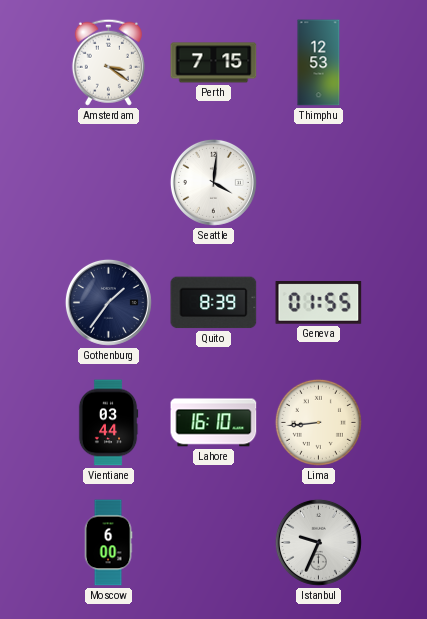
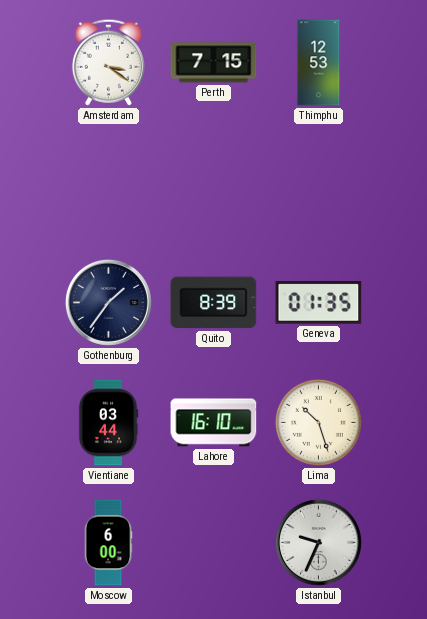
Seattle: 4:01 -> none
Geneva: 01:55 -> 01:35
Lima: 8:44 -> 10:27
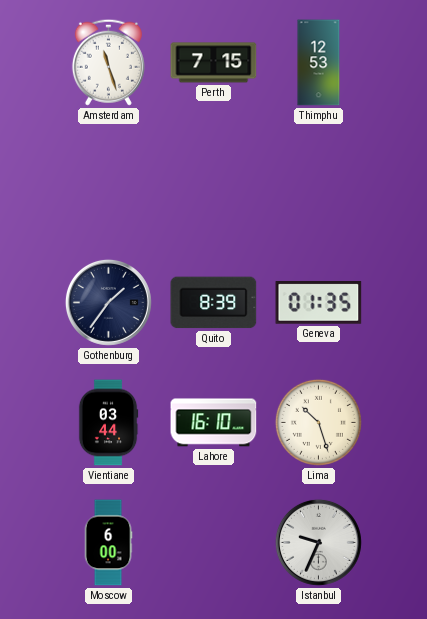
Amsterdam: 3:21 -> 11:27
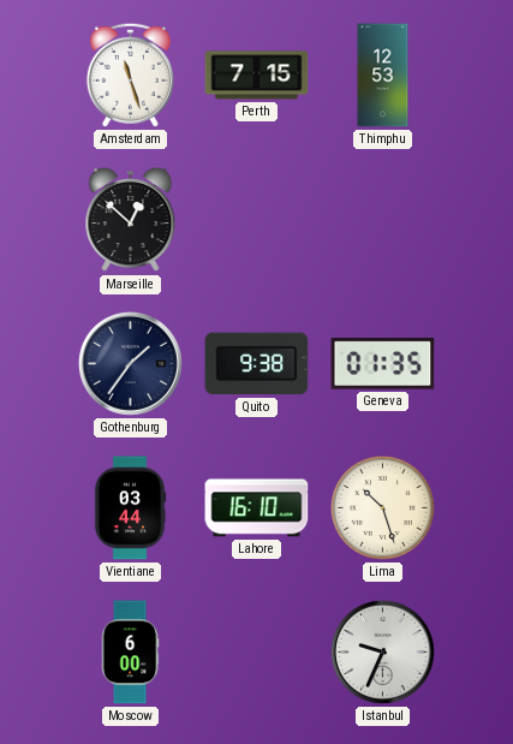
Marseille: none -> 12:52
Quito: 8:39 -> 9:38
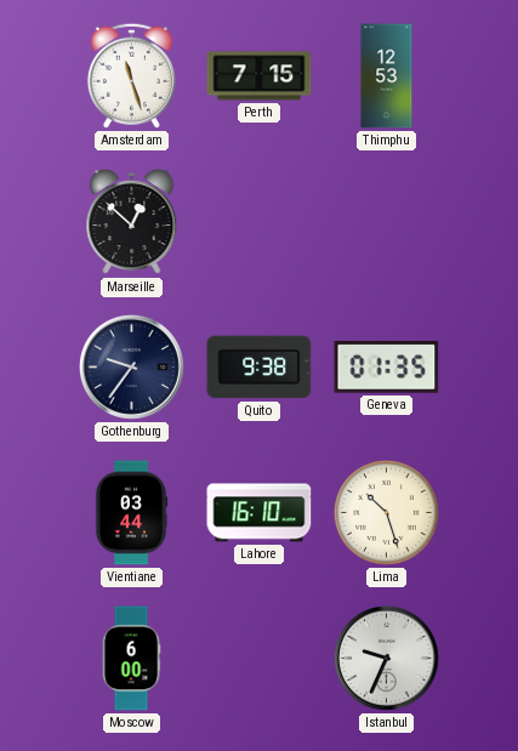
Gothenburg: 1:36 -> 9:36
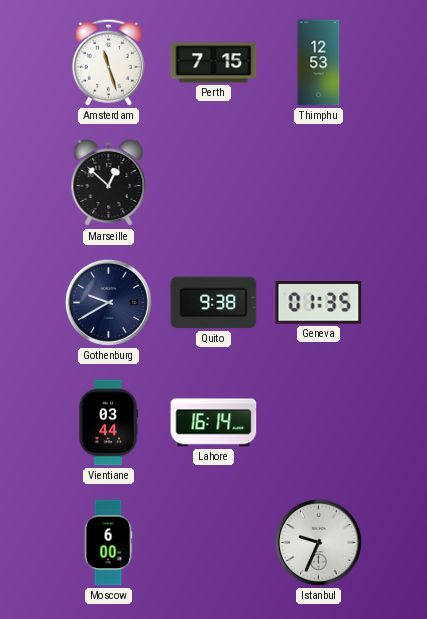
Gothenburg: 9:36 -> 9:40
Lahore: 16:10 -> 16:14
Lima: 10:27 -> none
